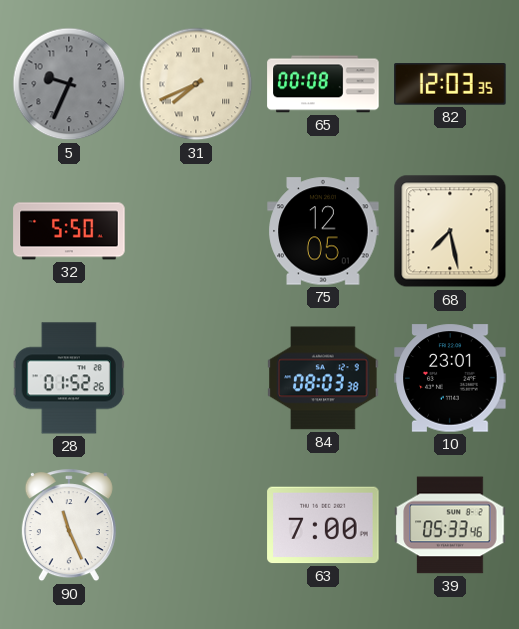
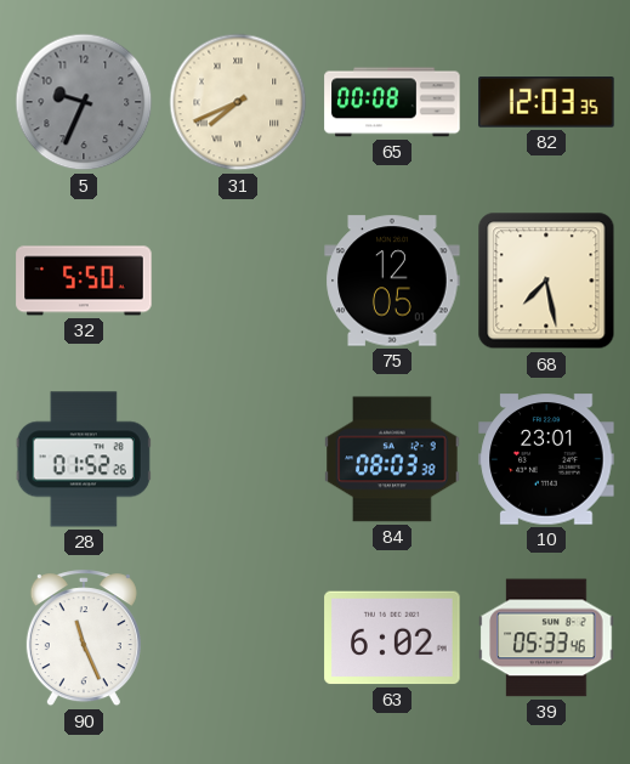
63: 7:00 -> 6:02
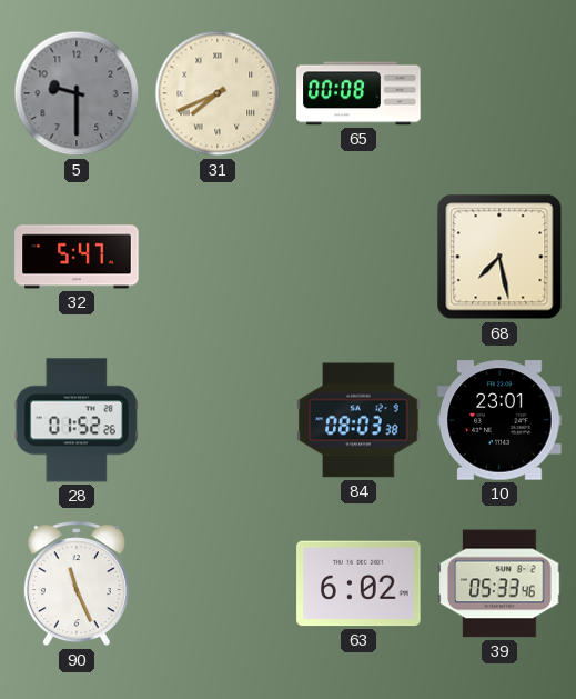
5: 9:34 -> 9:30
82: 12:03 -> none
32: 5:50 -> 5:47
75: 12:05 -> none
